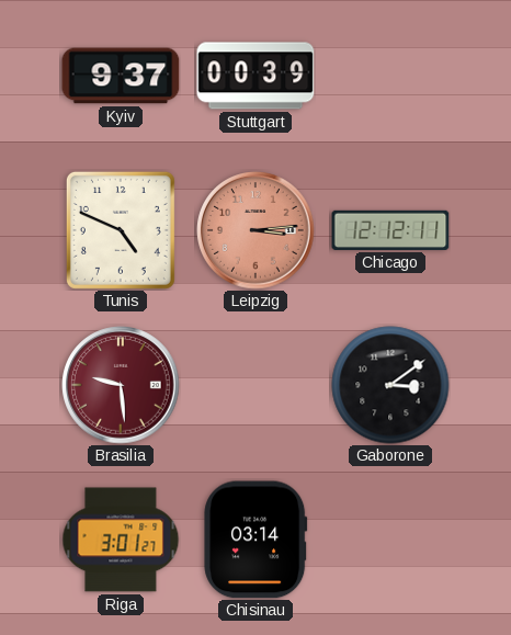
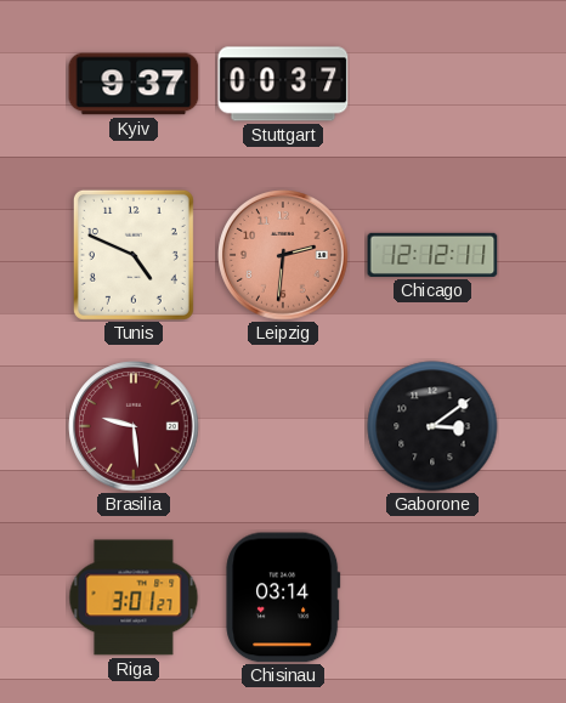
Stuttgart: 00:39 -> 00:37
Leipzig: 3:14 -> 2:31
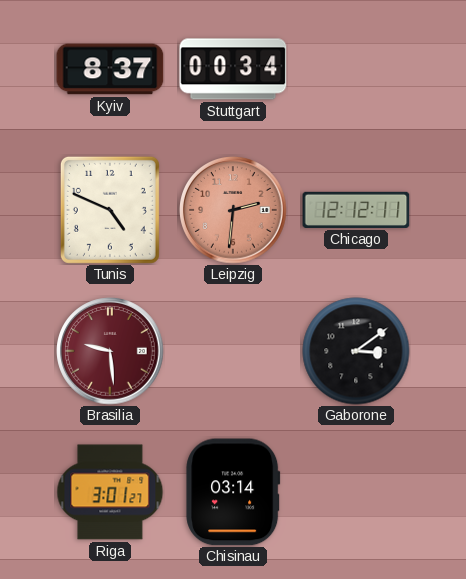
Kyiv: 9:37 -> 8:37
Stuttgart: 00:37 -> 00:34
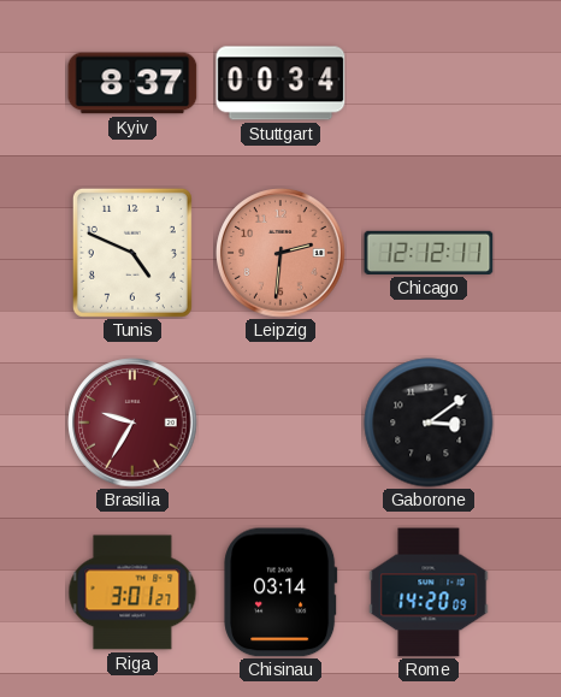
Brasilia: 9:29 -> 9:35
Rome: none -> 14:20
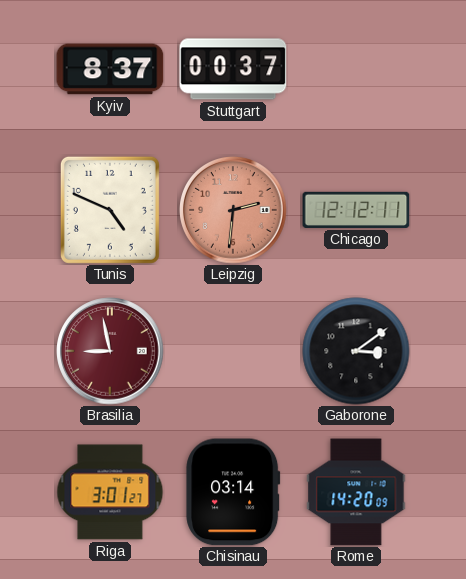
Stuttgart: 00:34 -> 00:37
Brasilia: 9:35 -> 8:58
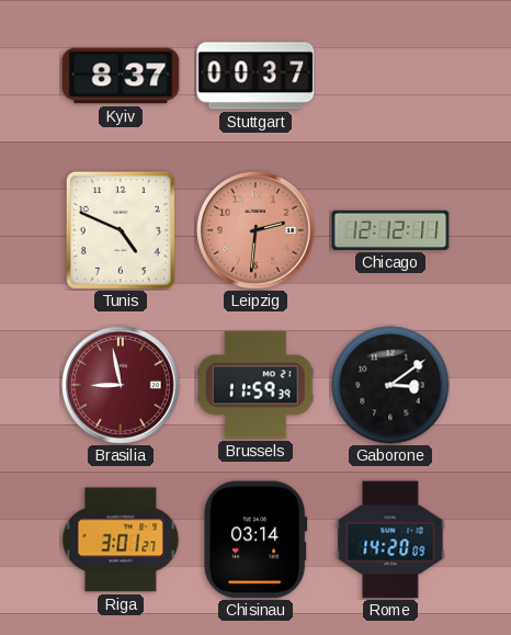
Brussels: none -> 11:59
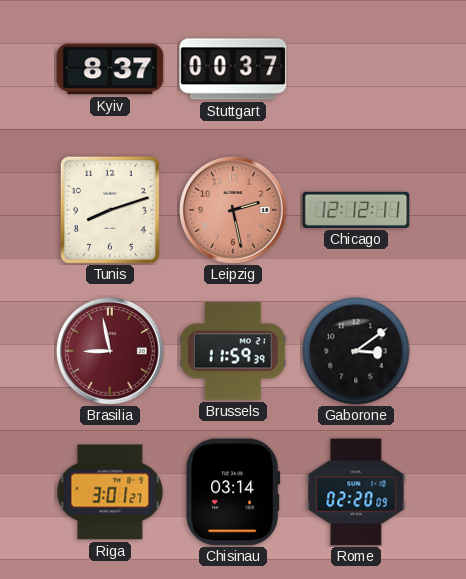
Tunis: 4:49 -> 8:12
Leipzig: 2:31 -> 2:28
Rome: 14:20 -> 02:20
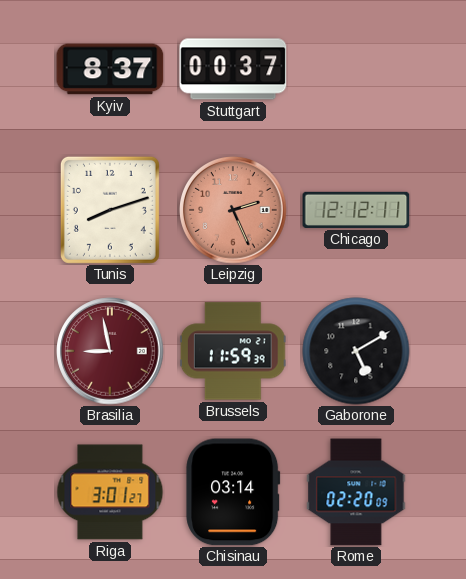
Leipzig: 2:28 -> 2:26
Gaborone: 3:09 -> 5:10
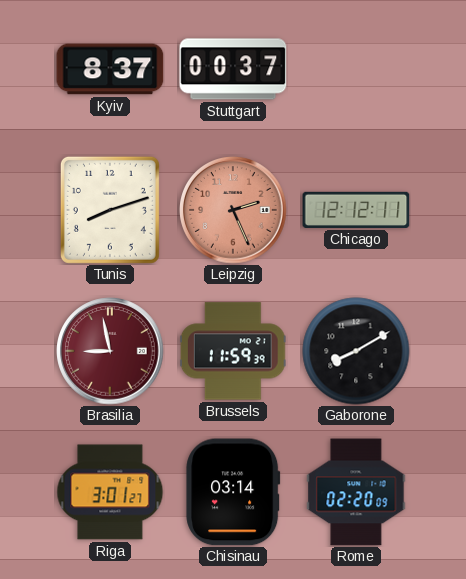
Gaborone: 5:10 -> 8:10
